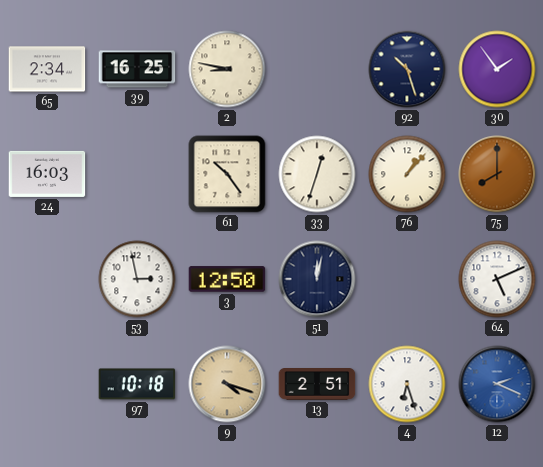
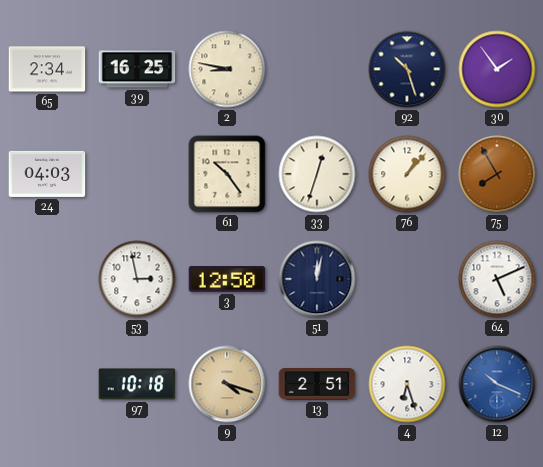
24: 16:03 -> 04:03
75: 8:00 -> 7:55
12: 2:19 -> 10:19
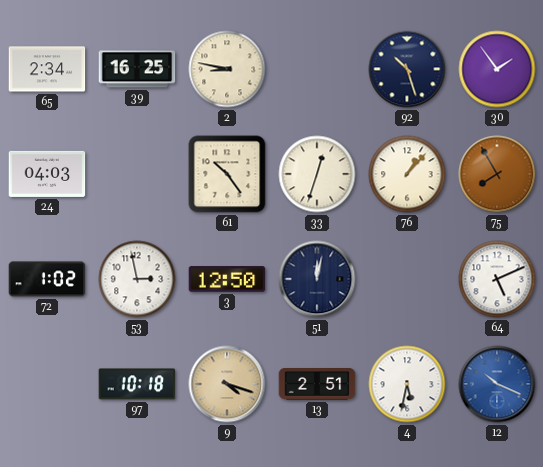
72: none -> 1:02
4: 6:27 -> 5:32
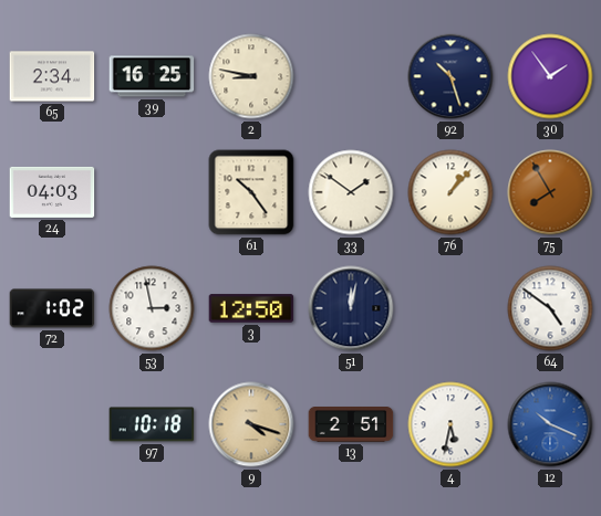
33: 12:33 -> 1:51
64: 5:11 -> 4:51
